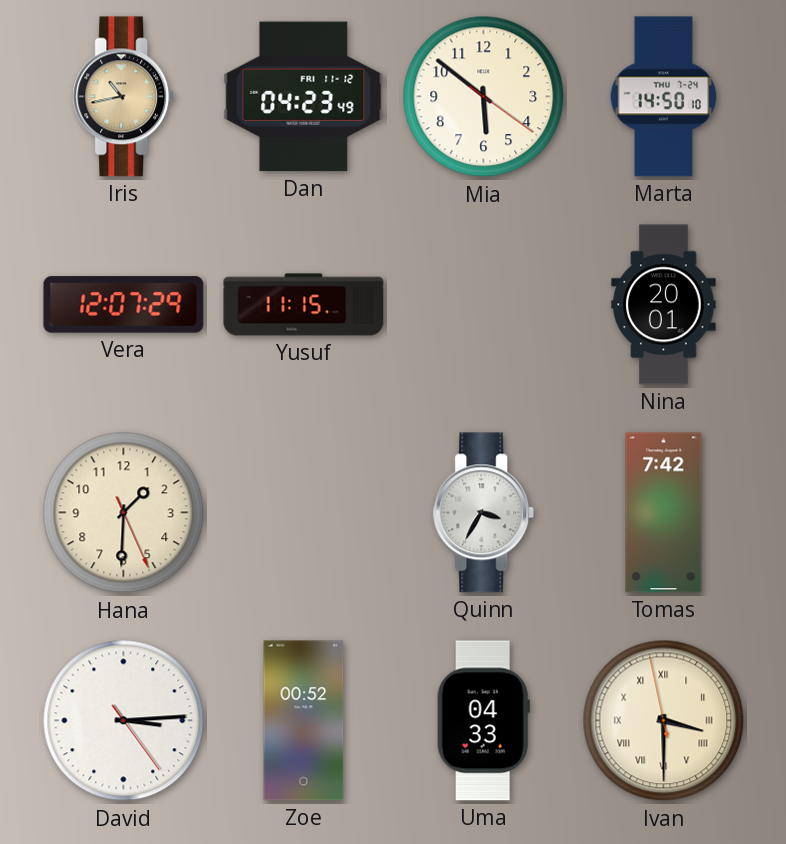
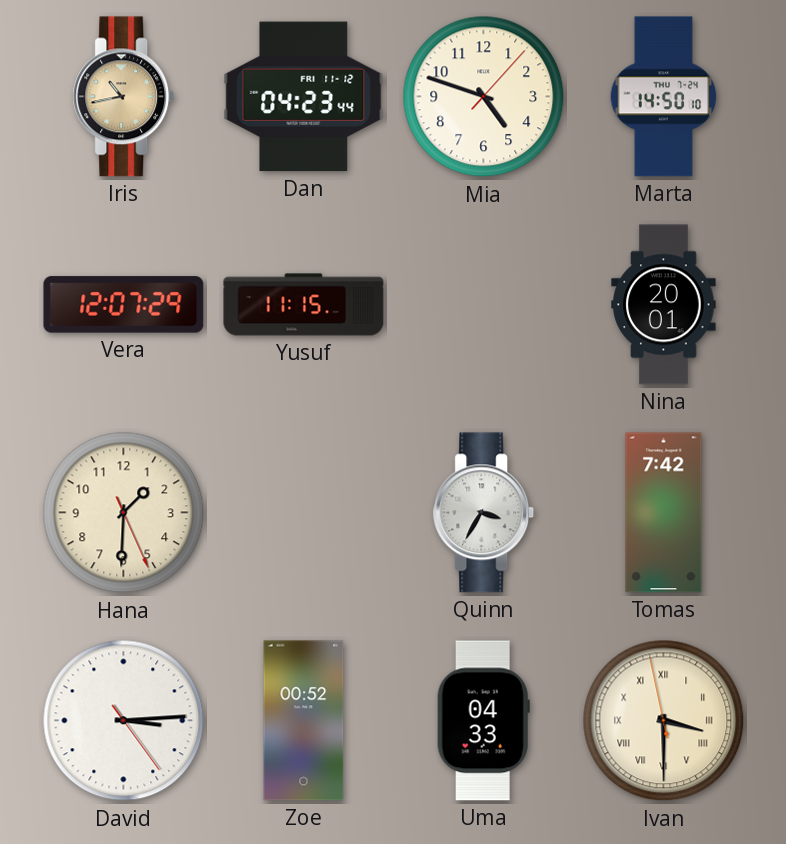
Dan: 04:23:49 -> 04:23:44
Mia: 5:51 -> 4:48
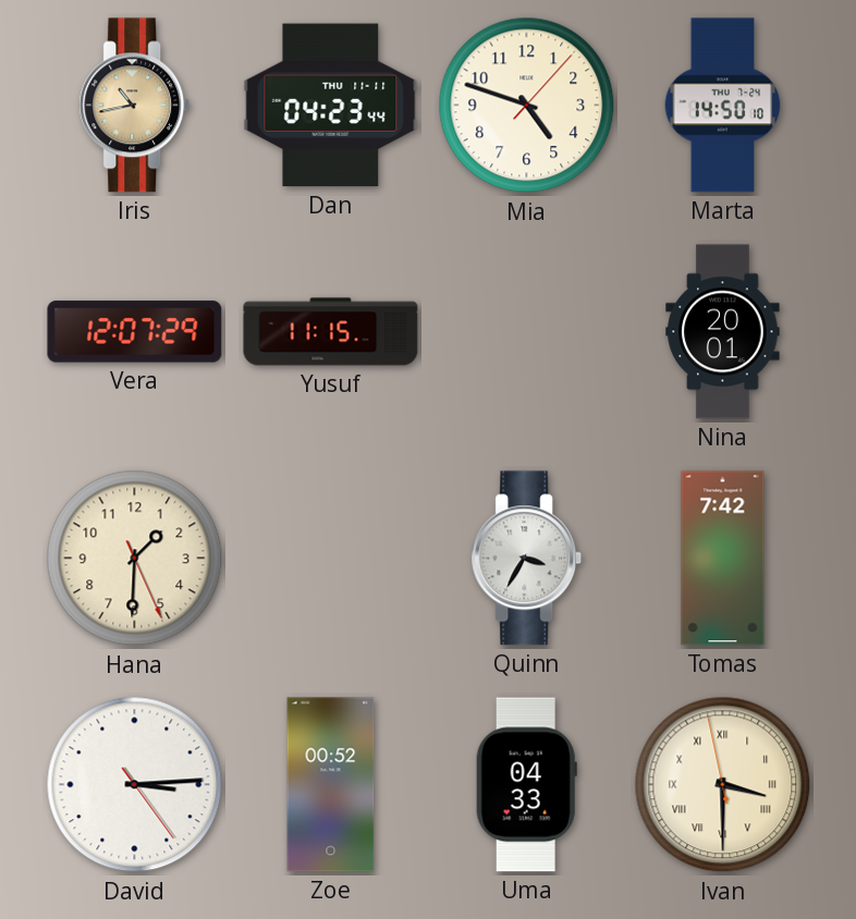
Dan date: FRI 11-12 -> THU 11-11
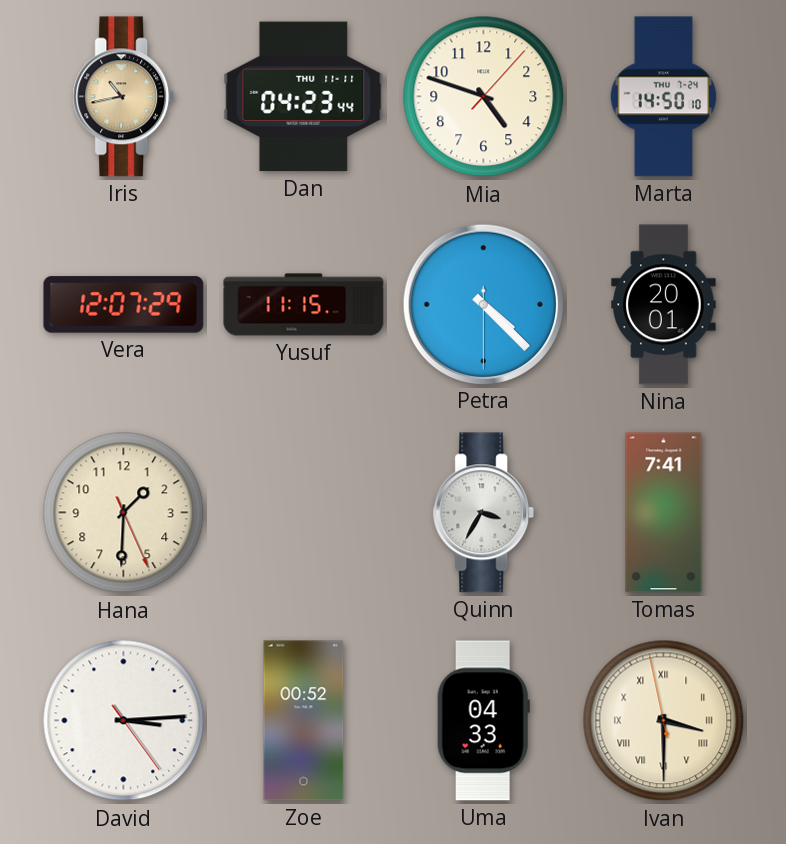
Petra: none -> 4:22
Tomas: 7:42 -> 7:41
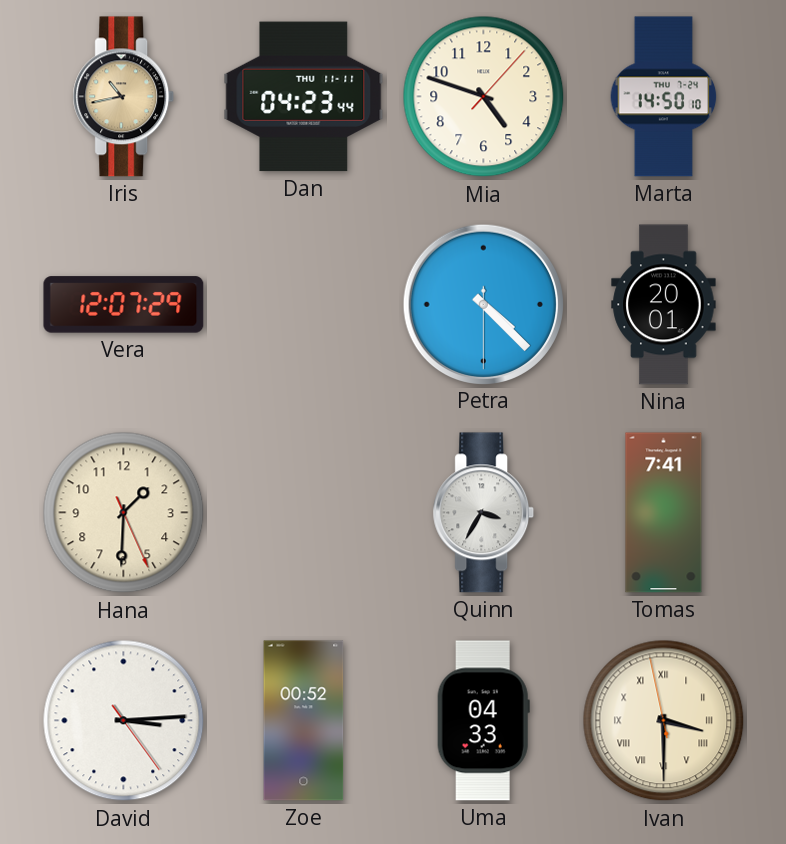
Yusuf: 11:15 -> none
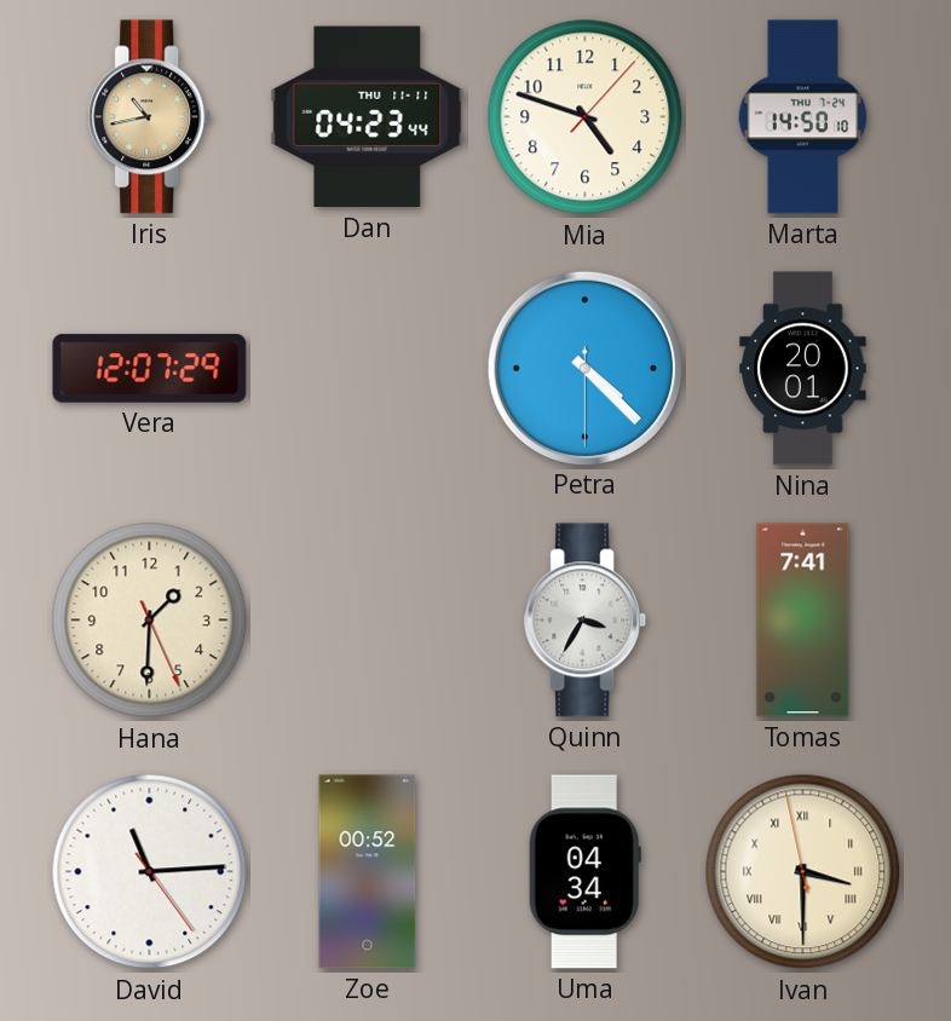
David: 3:14 -> 11:14
Uma: 04:33 -> 04:34
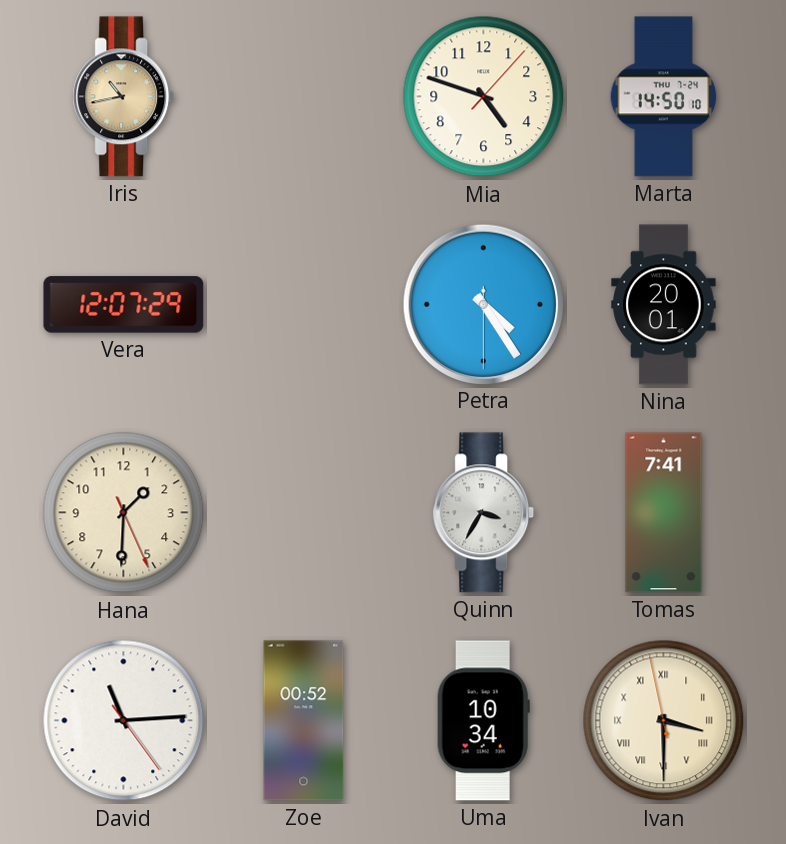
Dan: 04:23 -> none
Petra: 4:22 -> 4:24
Uma: 04:34 -> 10:34
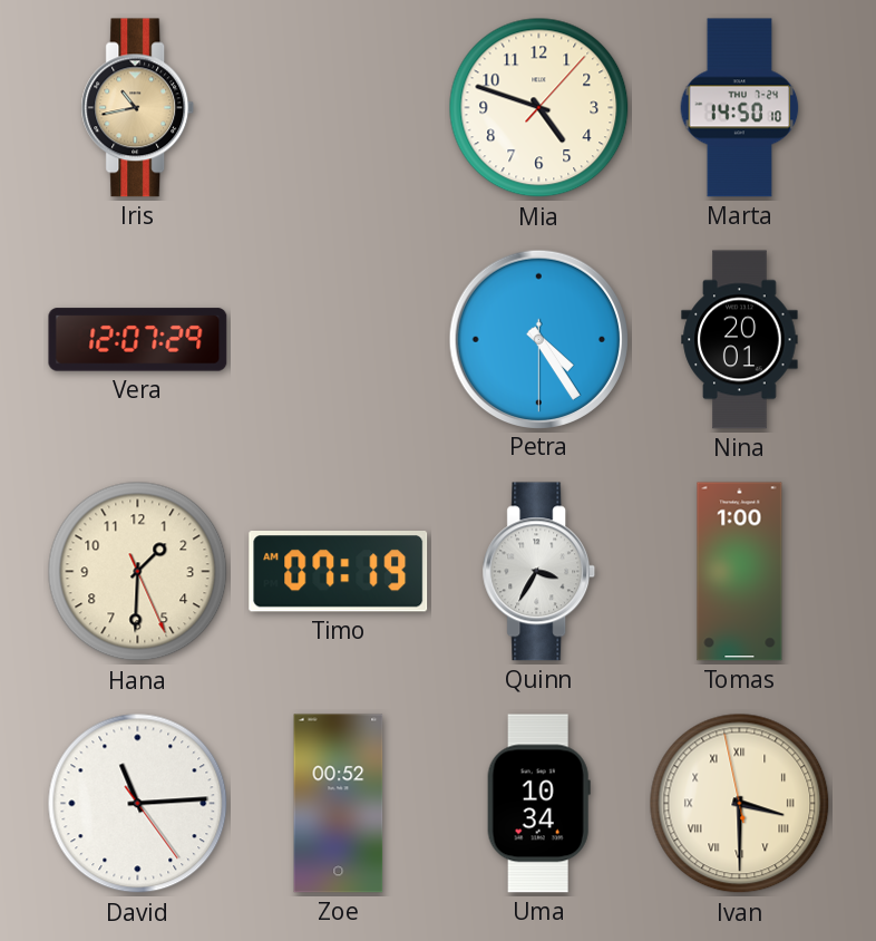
Timo: none -> 07:19
Tomas: 7:41 -> 1:00
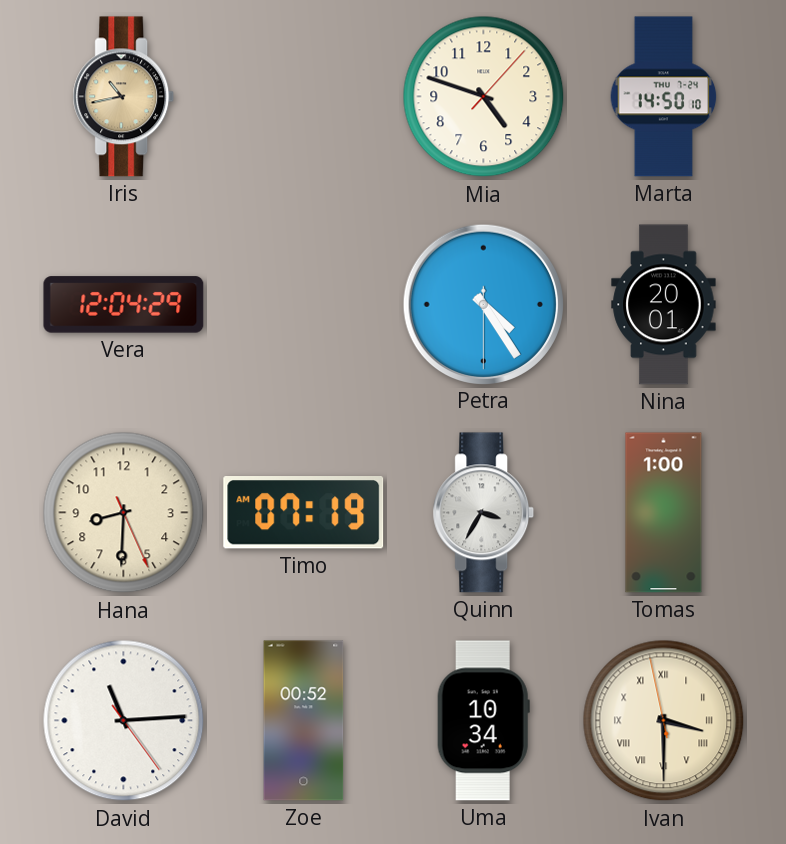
Vera: 12:07 -> 12:04
Hana: 1:30 -> 8:30
